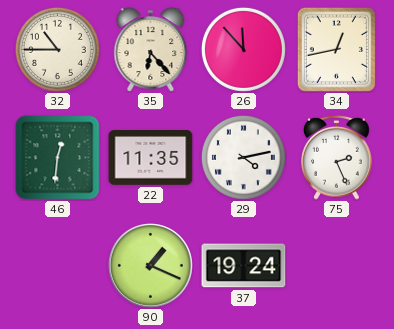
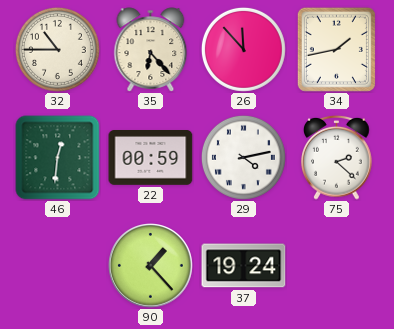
34: 12:43 -> 1:43
22: 11:35 -> 00:59
75: 2:26 -> 2:22
90: 1:19 -> 1:23
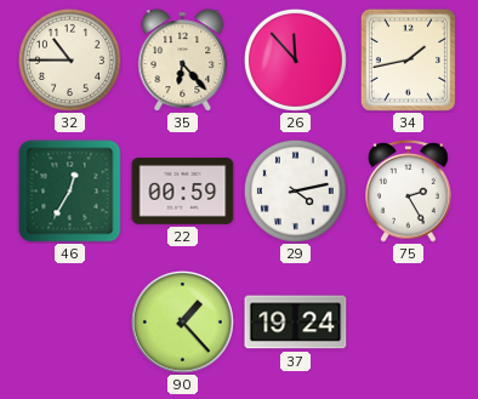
46: 12:31 -> 12:35
75: 2:22 -> 2:25
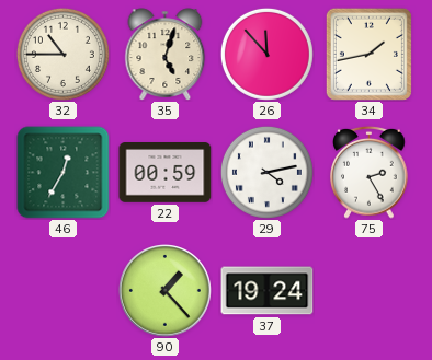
35: 6:23 -> 5:03
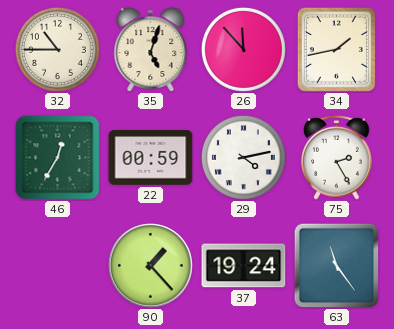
63: none -> 11:24
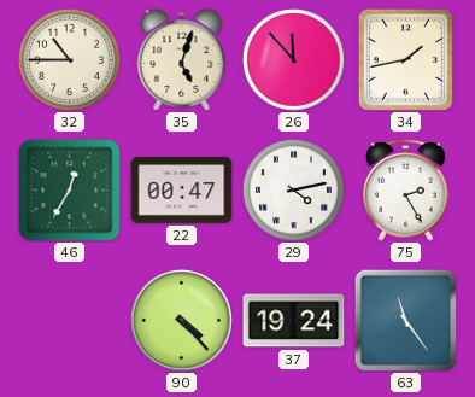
22: 00:59 -> 00:47
90: 1:23 -> 4:23
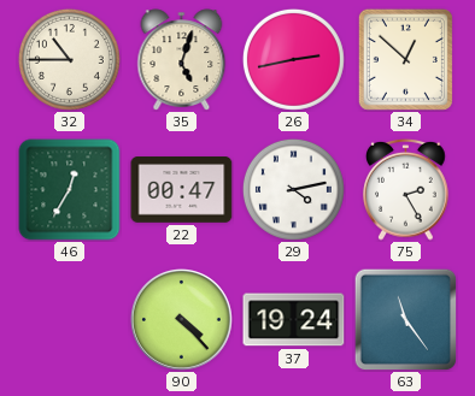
26: 11:53 -> 2:43
34: 1:43 -> 12:52
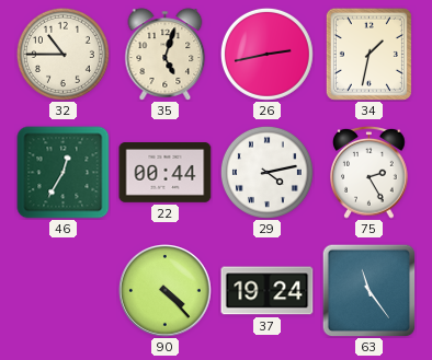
34: 12:52 -> 1:32
22: 00:47 -> 00:44
